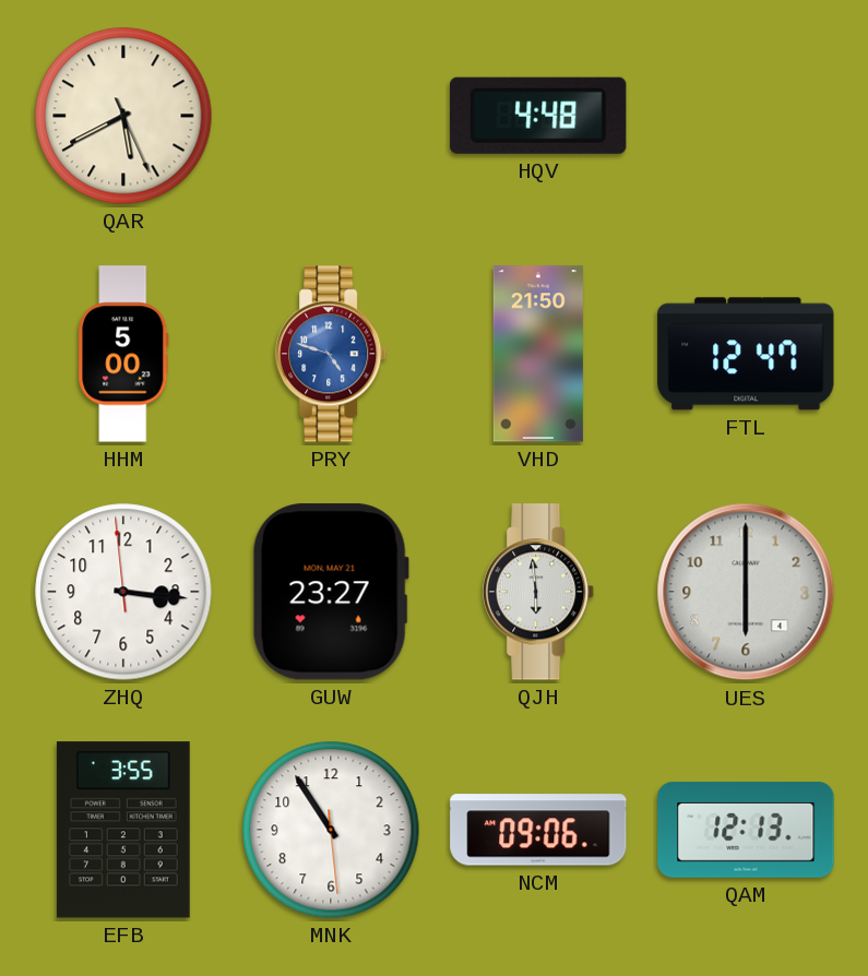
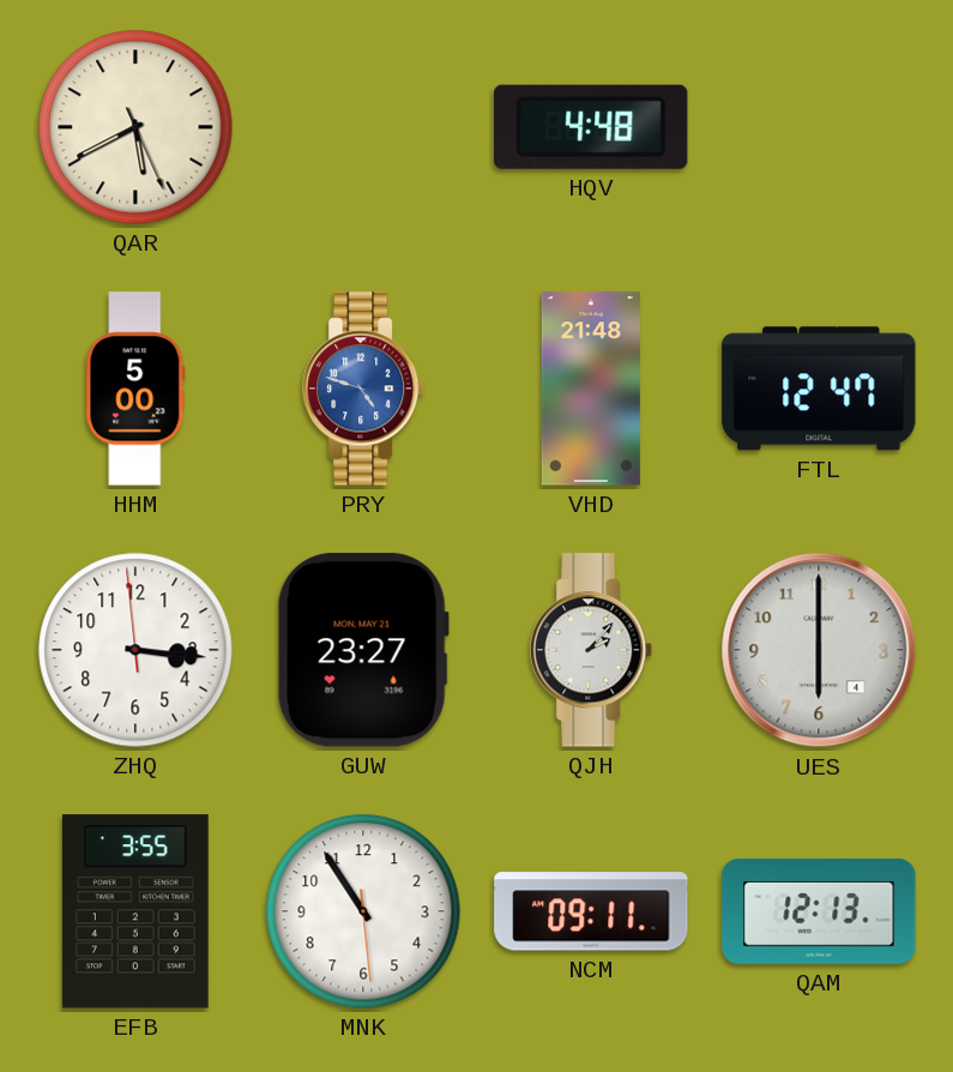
VHD: 21:50 -> 21:48
QJH: 5:59 -> 2:07
NCM: 09:06 -> 09:11
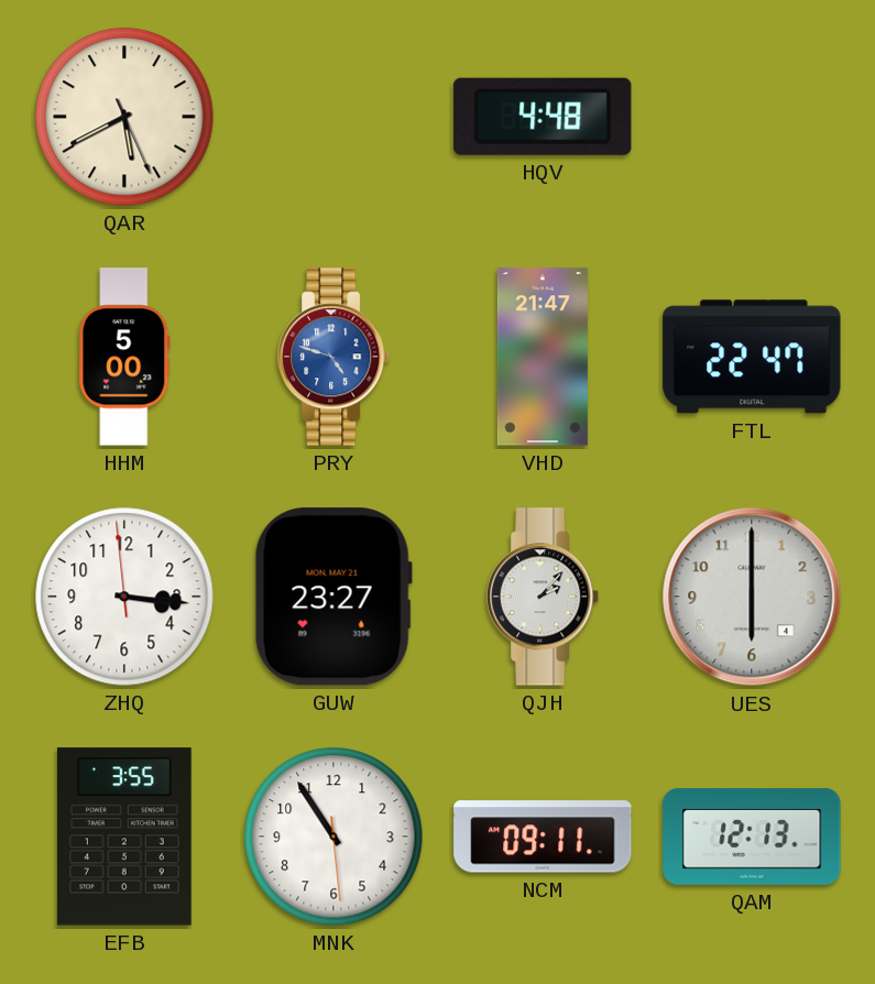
VHD: 21:48 -> 21:47
FTL: 12:47 -> 22:47
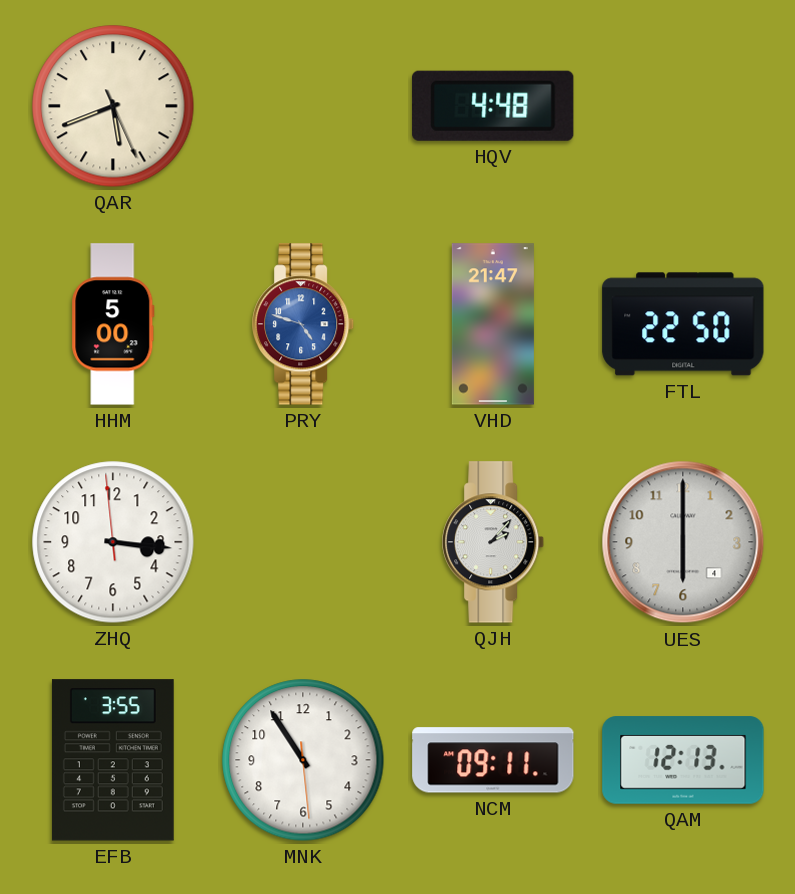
QAR: 5:40 -> 5:41
FTL: 22:47 -> 22:50
GUW: 23:27 -> none
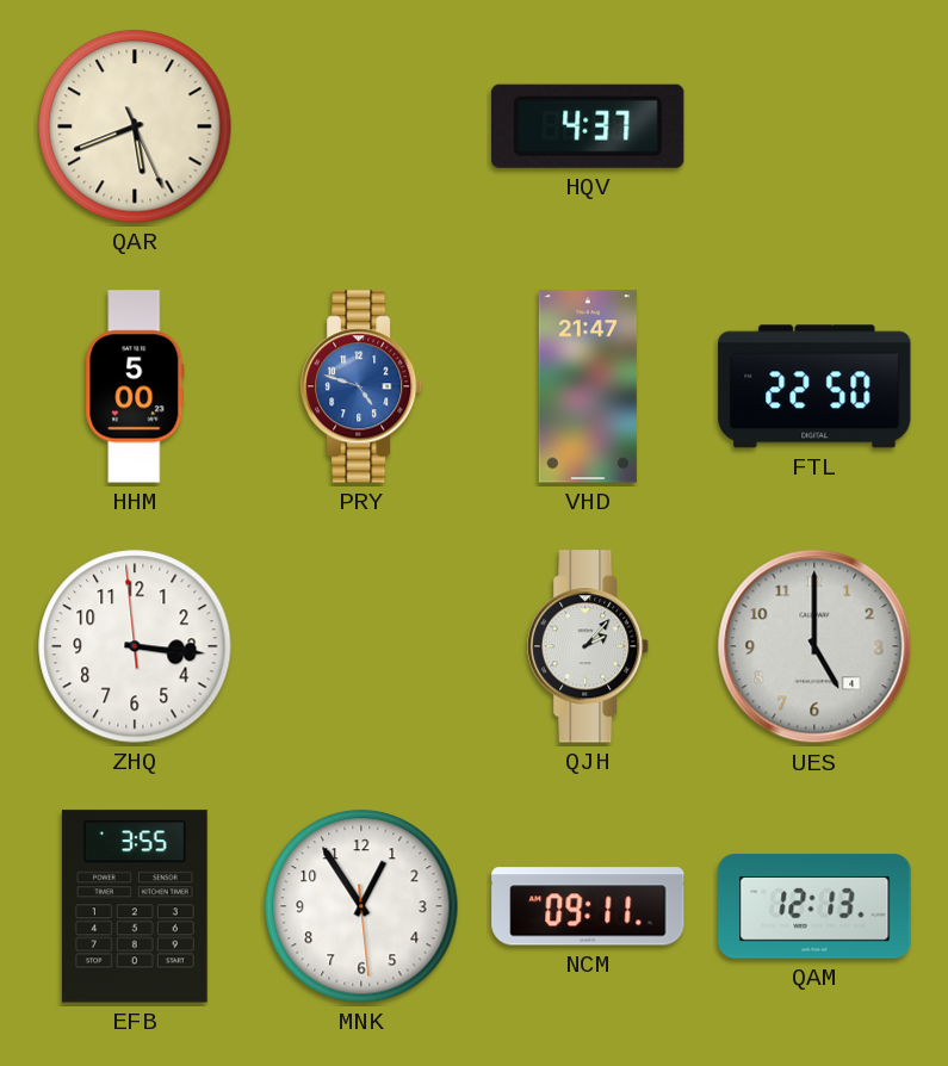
HQV: 4:48 -> 4:37
UES: 6:00 -> 5:00
MNK: 10:54 -> 12:54
